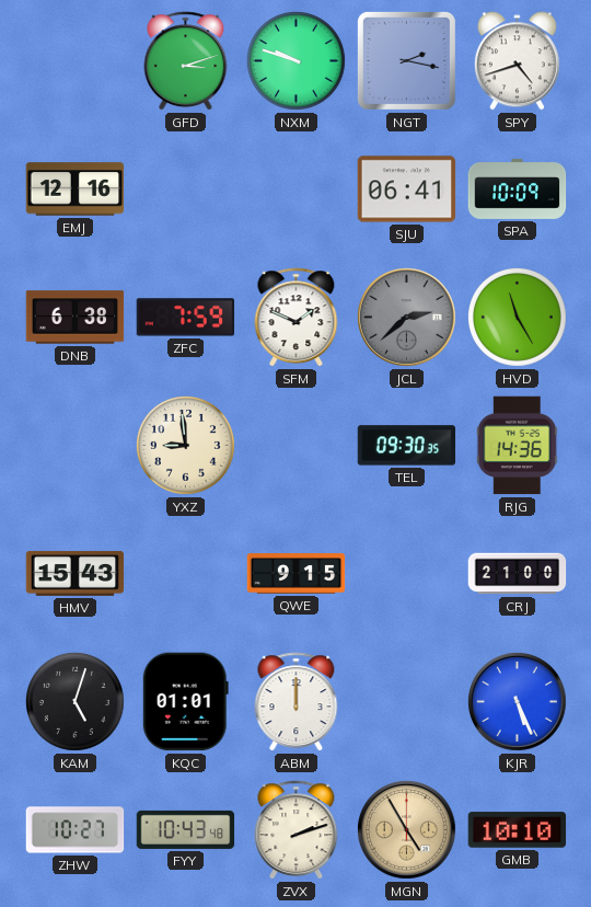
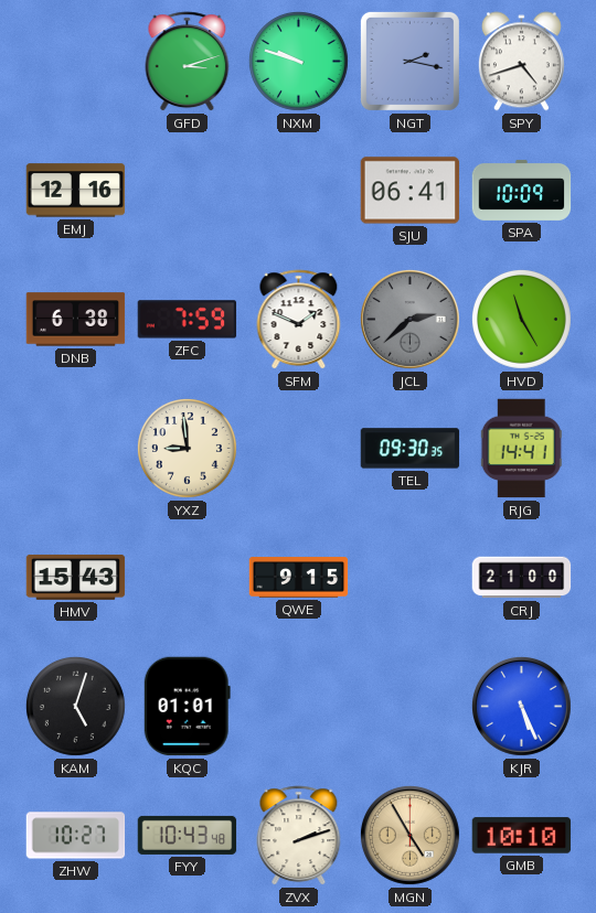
RJG: 14:36 -> 14:41
ABM: 12:00 -> none
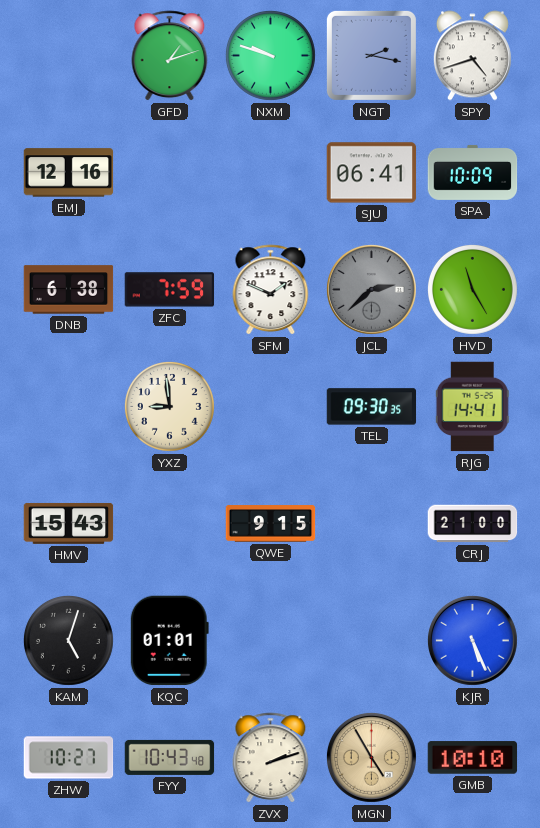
GFD: 3:12 -> 1:12
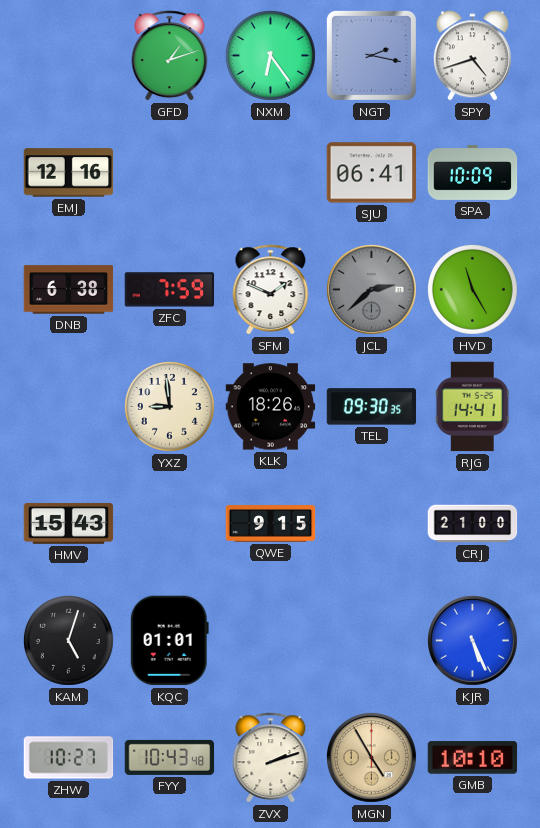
NXM: 9:48 -> 6:24
KLK: none -> 18:26
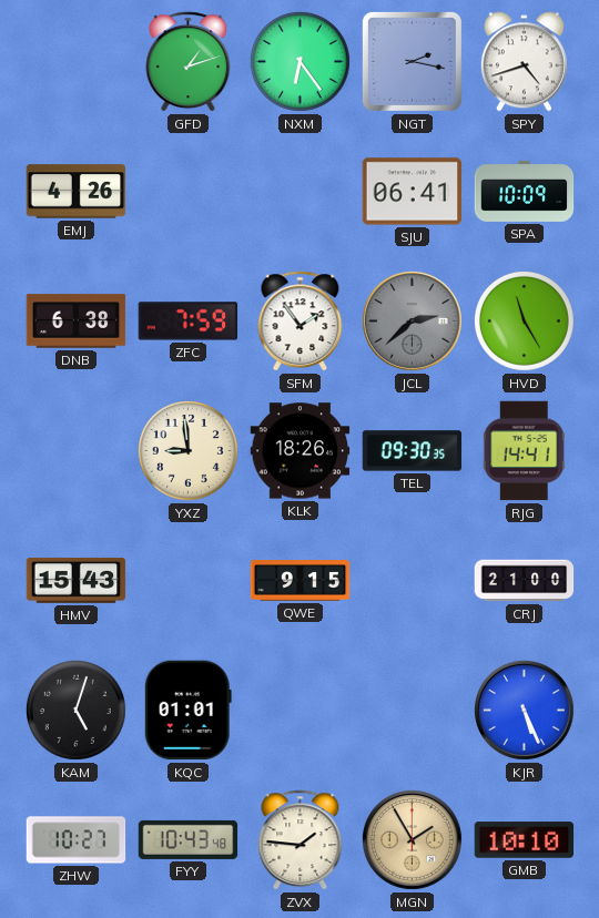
EMJ: 12:16 -> 4:26
SFM: 1:49 -> 1:54
ZVX: 2:12 -> 1:46
MGN: 4:55 -> 1:55
